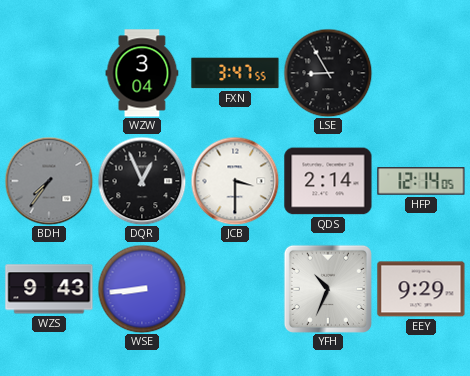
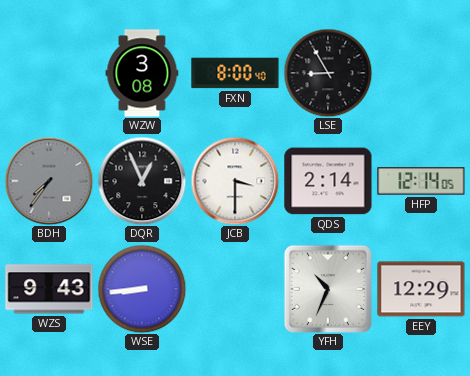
WZW: 3:04 -> 3:08
FXN: 3:47 -> 8:00
EEY: 9:29 -> 12:29
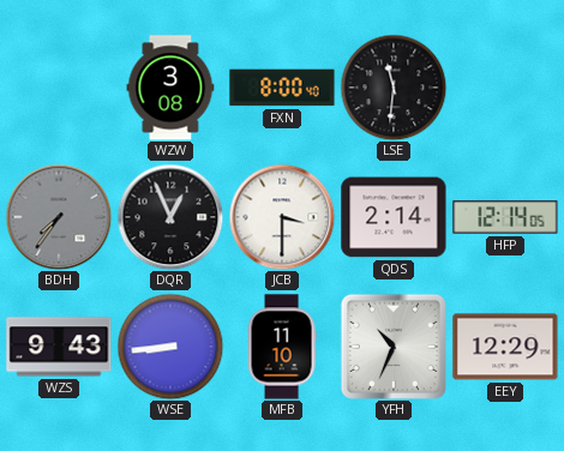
LSE: 8:55 -> 11:31
MFB: none -> 11:10
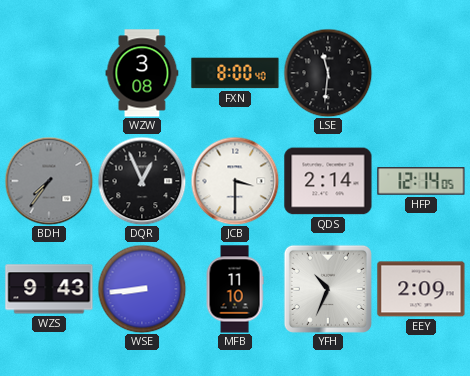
EEY: 12:29 -> 2:09
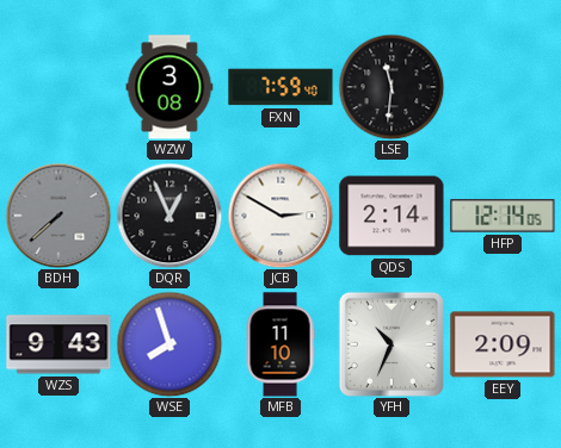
FXN: 8:00 -> 7:59
BDH: 7:36 -> 7:38
JCB: 3:30 -> 2:50
WSE: 8:44 -> 7:57
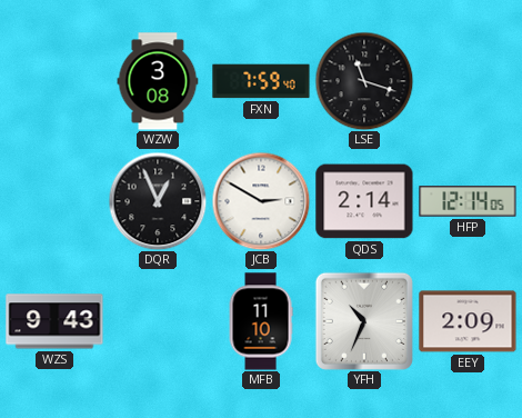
LSE: 11:31 -> 11:18
BDH: 7:38 -> none
WSE: 7:57 -> none
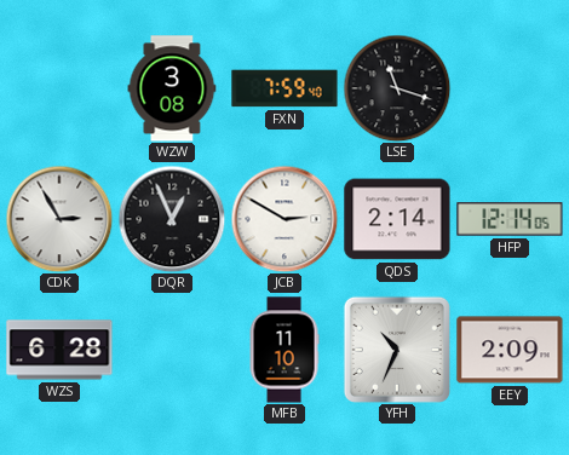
CDK: none -> 2:55
WZS: 9:43 -> 6:28
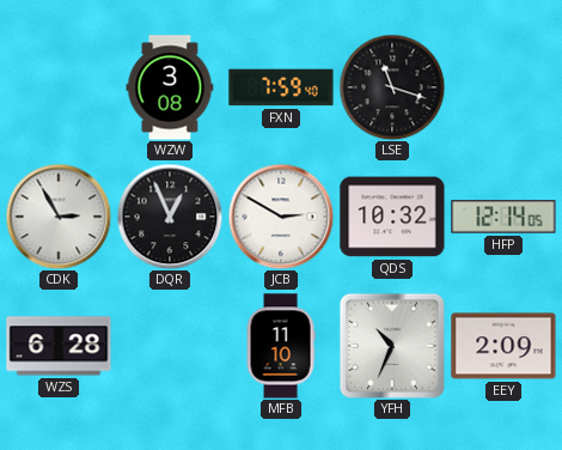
QDS: 2:14 -> 10:32
